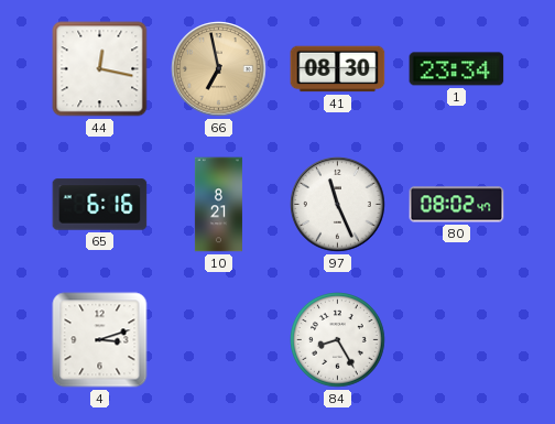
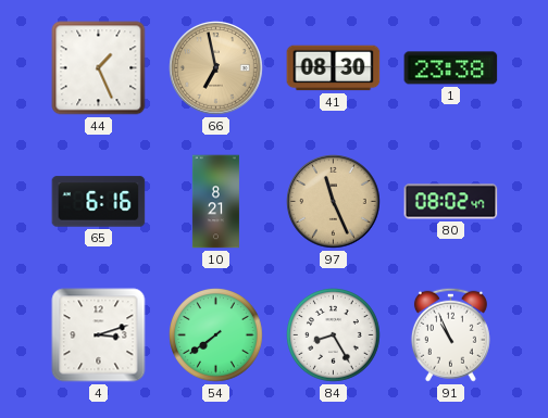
44: 12:17 -> 1:26
1: 23:34 -> 23:38
97 dial: white -> champagne
54: none -> 7:39
91: none -> 10:56
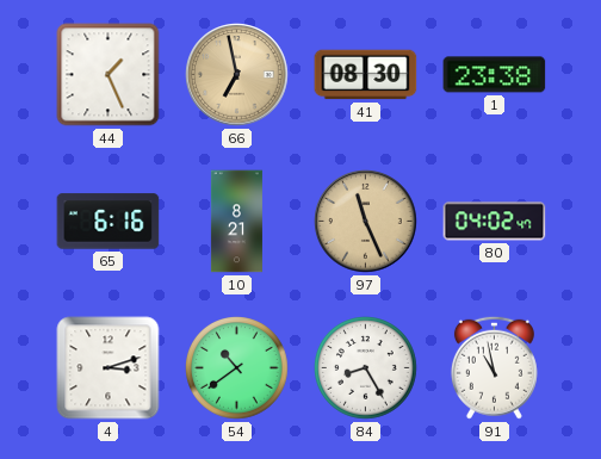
80: 08:02 -> 04:02
54: 7:39 -> 10:39
91: 10:56 -> 10:58
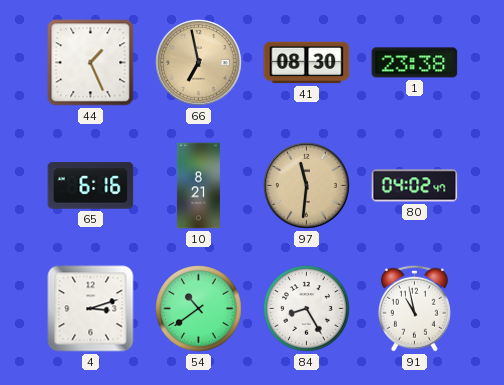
97: 11:26 -> 11:31
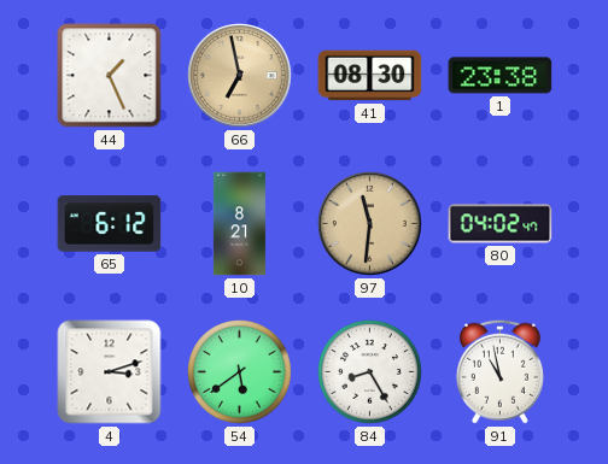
65: 6:16 -> 6:12
54: 10:39 -> 5:39
